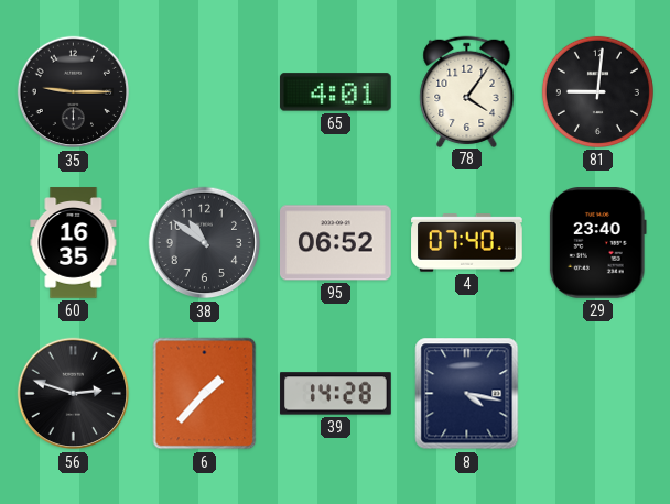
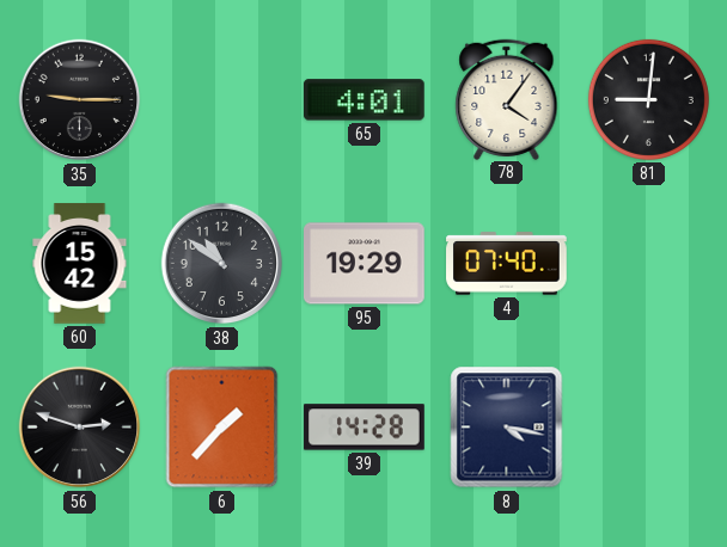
60: 16:35 -> 15:42
95: 06:52 -> 19:29
29: 23:40 -> none
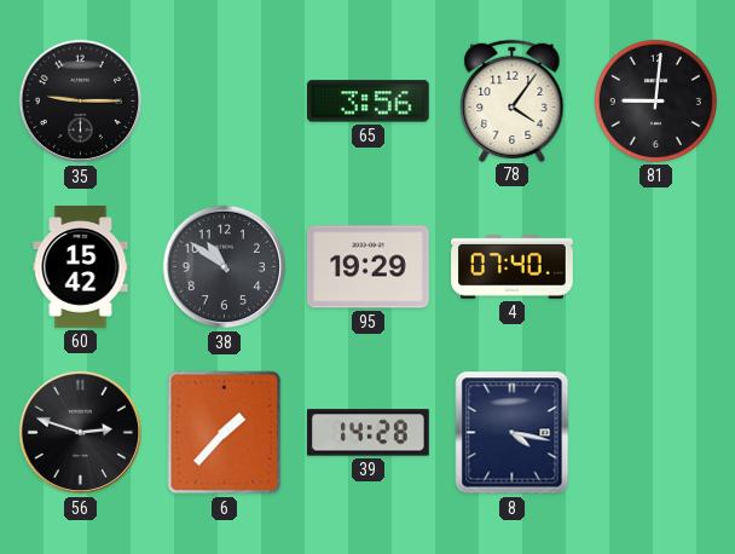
65: 4:01 -> 3:56
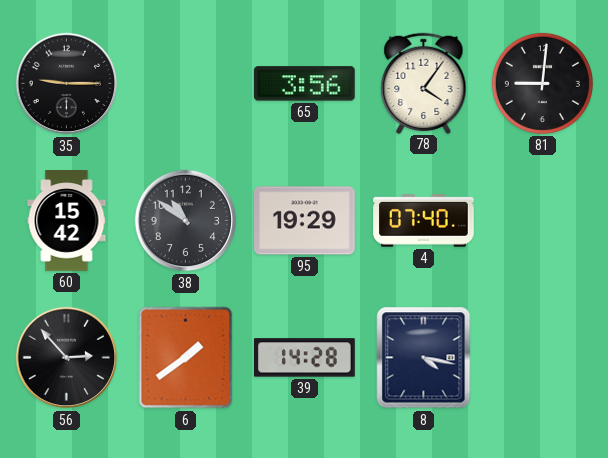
56: 2:48 -> 2:53
6: 1:37 -> 1:39
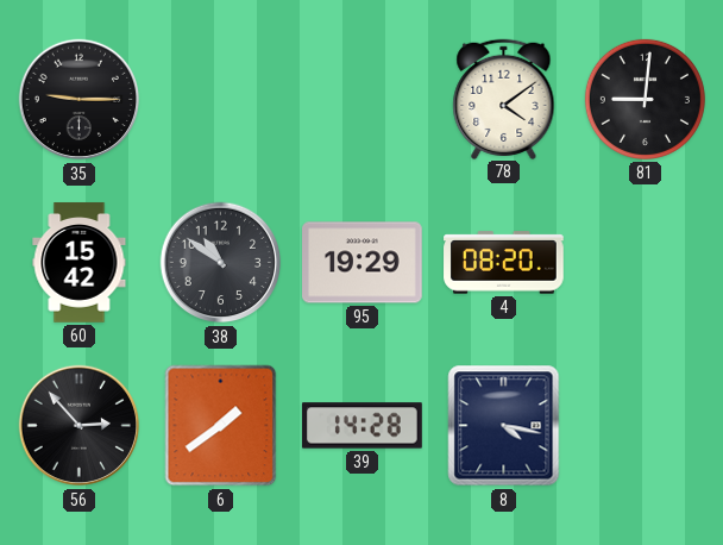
65: 3:56 -> none
78: 4:06 -> 4:09
4: 07:40 -> 08:20
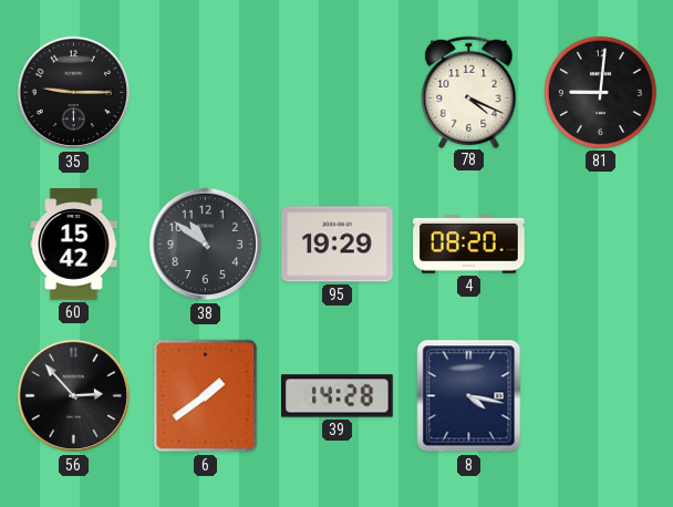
78: 4:09 -> 4:19
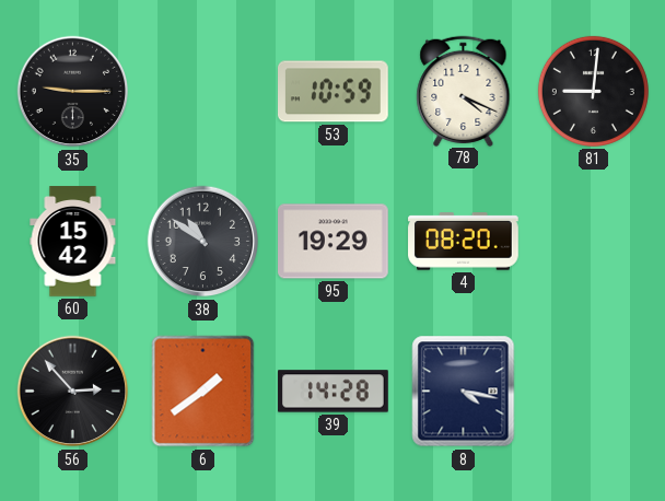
53: none -> 10:59
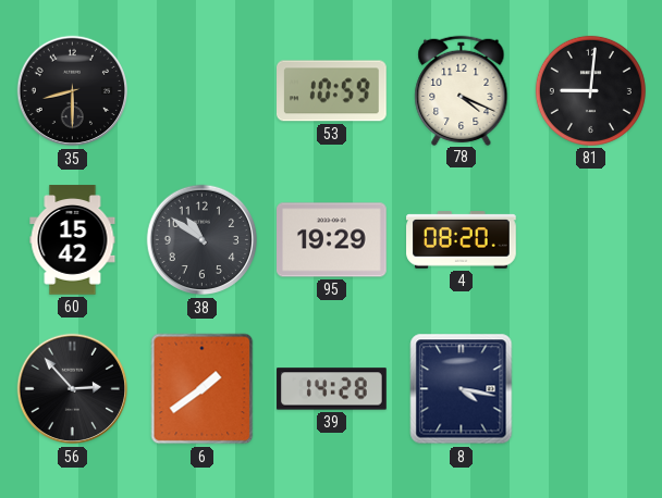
35: 9:15 -> 8:30
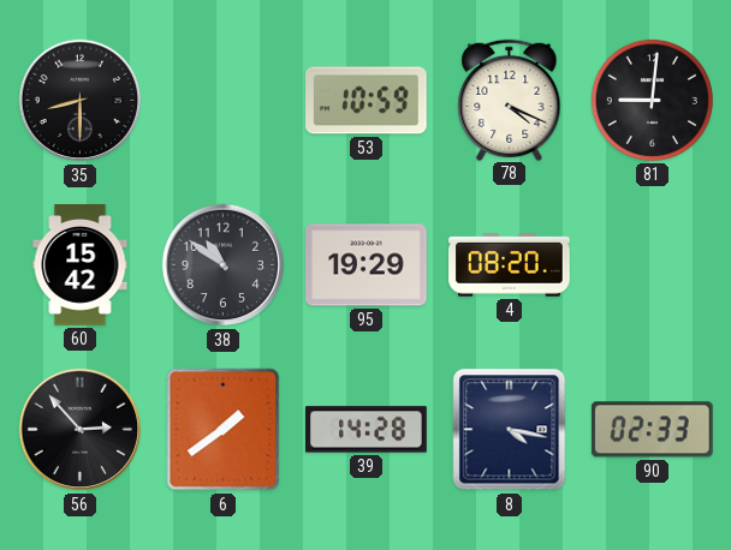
90: none -> 02:33
